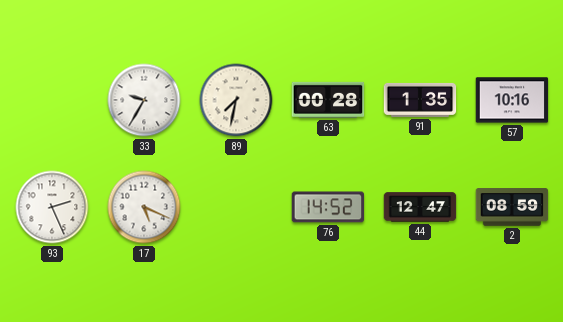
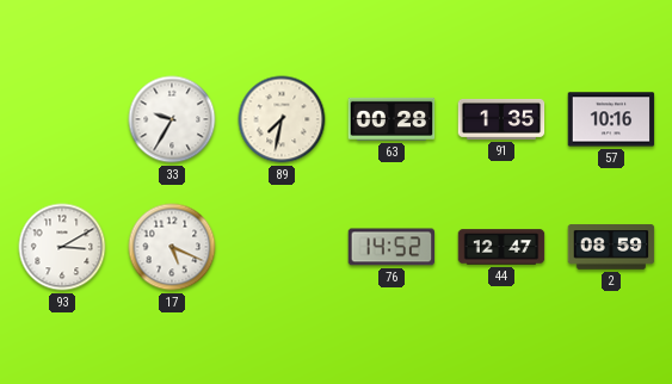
93: 2:26 -> 3:10
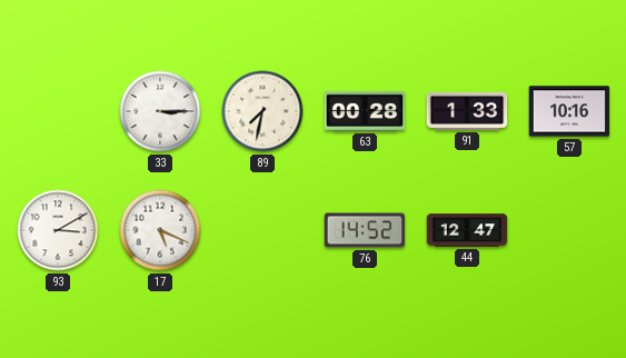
33: 9:35 -> 3:15
91: 1:35 -> 1:33
2: 08:59 -> none
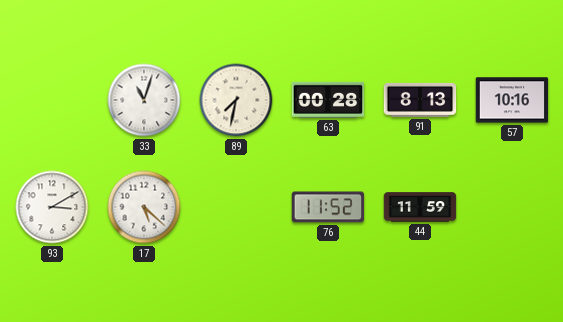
33: 3:15 -> 11:03
91: 1:33 -> 8:13
17: 5:19 -> 5:22
76: 14:52 -> 11:52
44: 12:47 -> 11:59
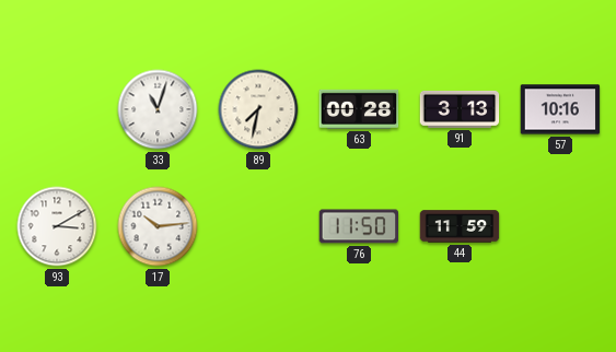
91: 8:13 -> 3:13
17: 5:22 -> 10:14
76: 11:52 -> 11:50
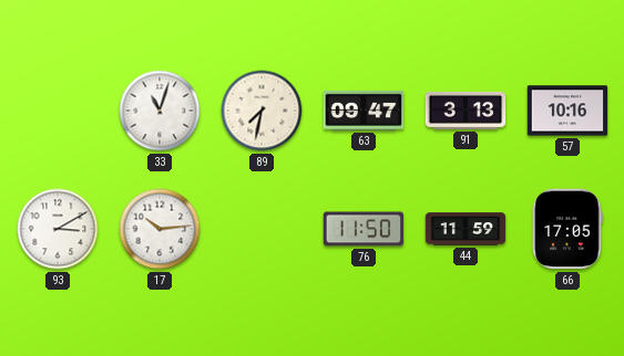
63: 00:28 -> 09:47
66: none -> 17:05
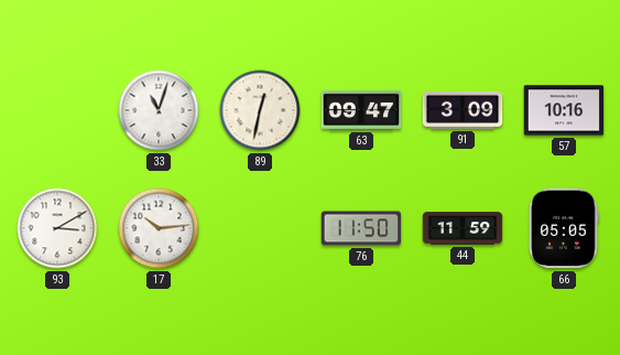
89: 7:32 -> 12:32
91: 3:13 -> 3:09
66: 17:05 -> 05:05
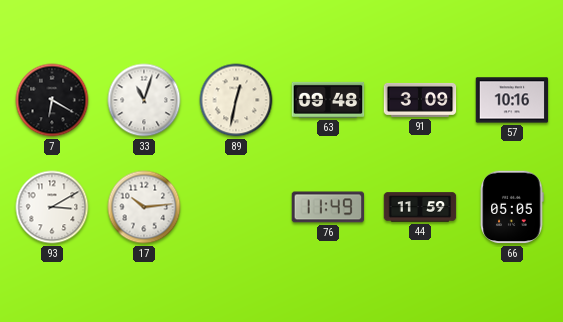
7: none -> 6:20
63: 09:47 -> 09:48
76: 11:50 -> 11:49
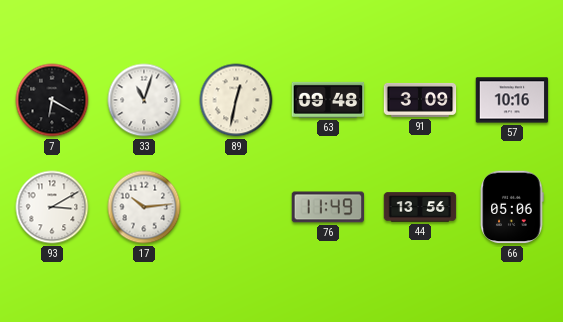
44: 11:59 -> 13:56
66: 05:05 -> 05:06
